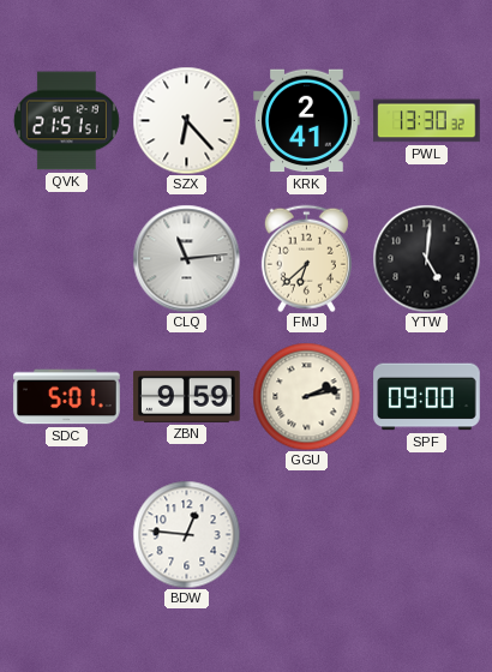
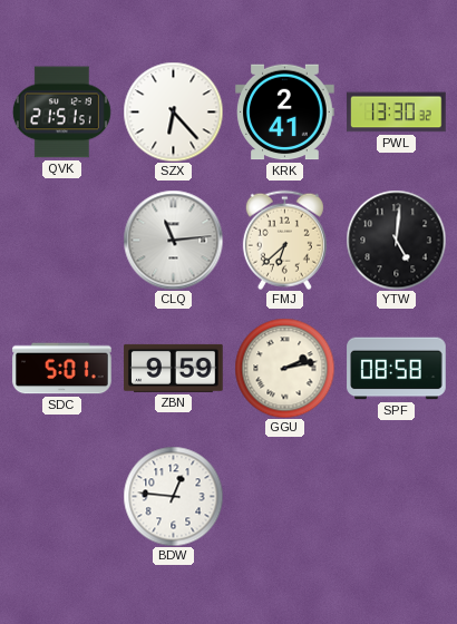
SPF: 09:00 -> 08:58
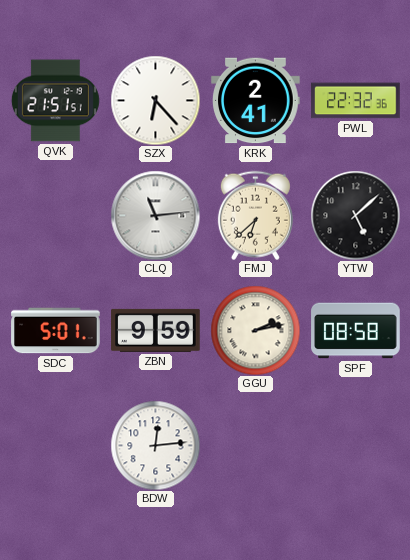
PWL: 13:30 -> 22:32
YTW: 5:01 -> 5:08
BDW: 12:46 -> 12:14
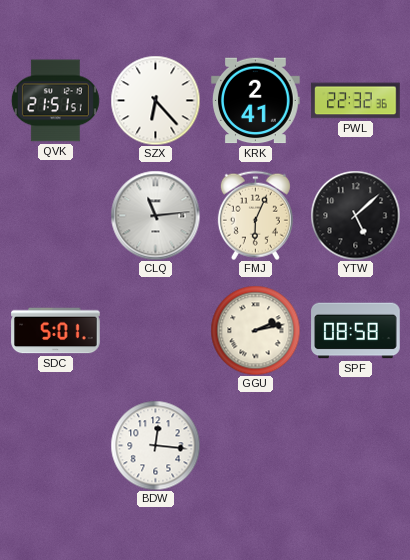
FMJ: 6:38 -> 6:04
ZBN: 9:59 -> none
BDW: 12:14 -> 12:16
